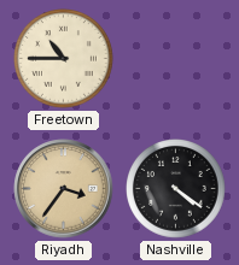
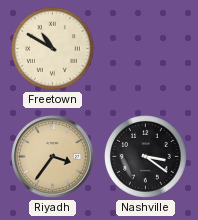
Freetown: 10:45 -> 10:50
Nashville: 4:21 -> 3:21
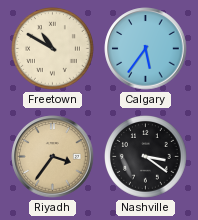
Calgary: none -> 5:36
